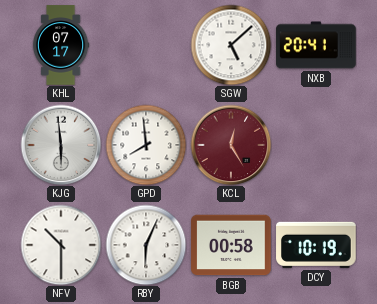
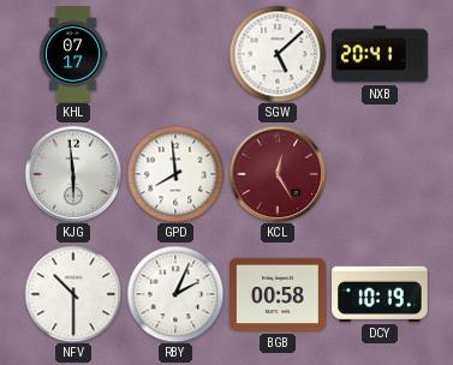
RBY: 6:04 -> 2:04
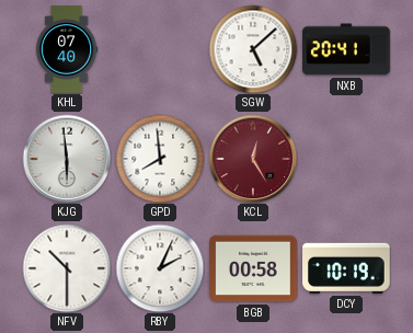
KHL: 07:17 -> 07:40
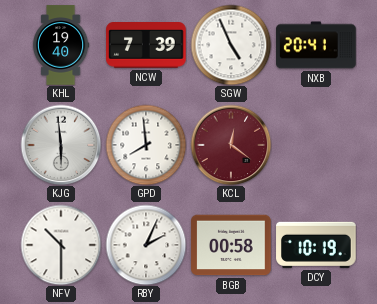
KHL: 07:40 -> 19:40
NCW: none -> 7:39
SGW: 5:08 -> 4:56
KCL: 12:25 -> 12:21
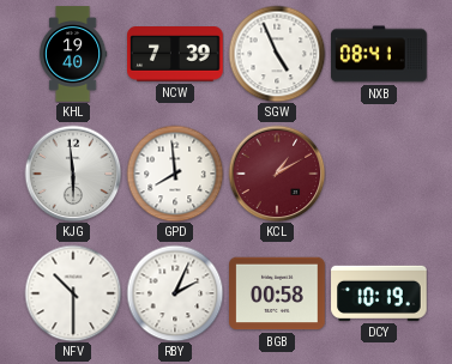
NXB: 20:41 -> 08:41
KCL: 12:21 -> 1:10
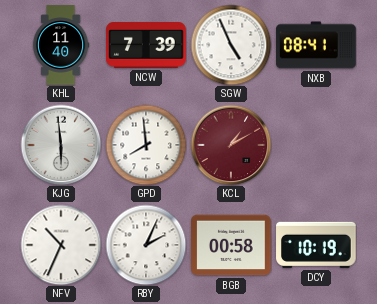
KHL: 19:40 -> 11:40
NFV: 10:30 -> 10:34
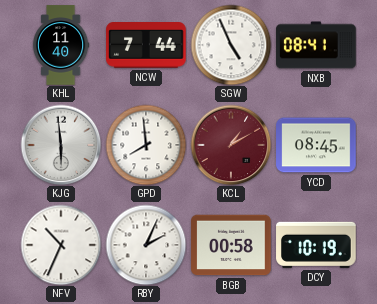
NCW: 7:39 -> 7:44
YCD: none -> 08:45
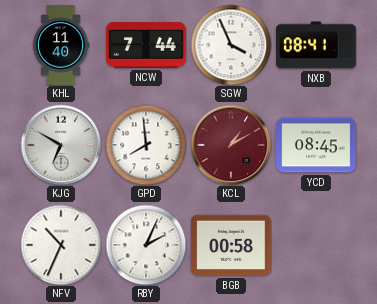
SGW: 4:56 -> 3:56
KJG: 5:59 -> 6:50
DCY: 10:19 -> none
